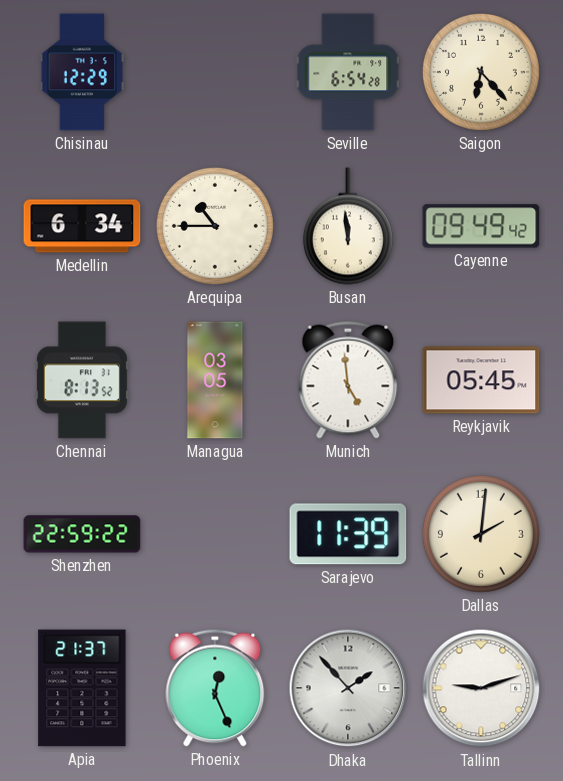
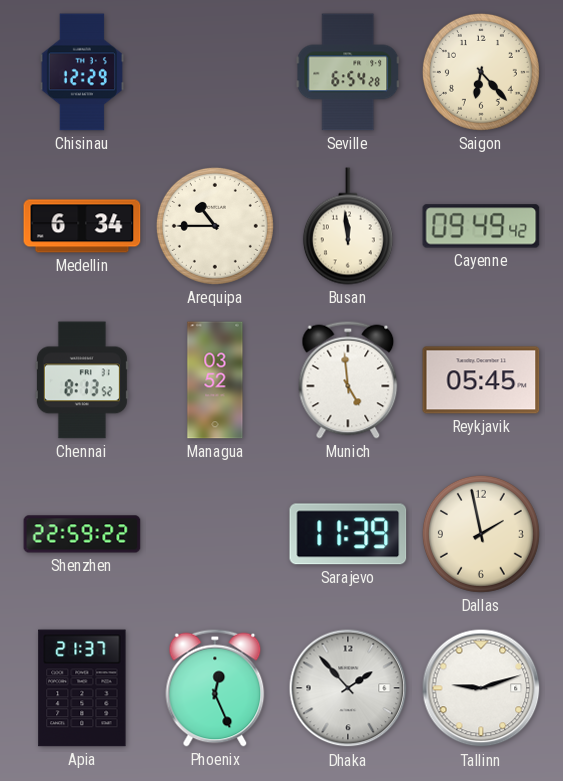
Managua: 03:05 -> 03:52
Dallas: 2:01 -> 1:58
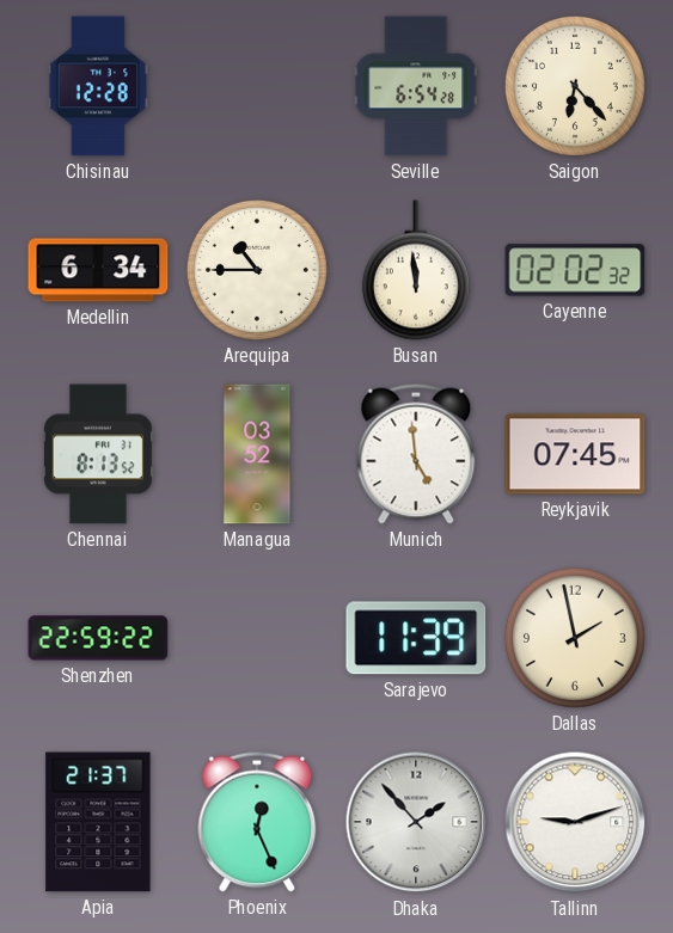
Chisinau: 12:29 -> 12:28
Cayenne: 09:49 -> 02:02
Reykjavik: 05:45 -> 07:45
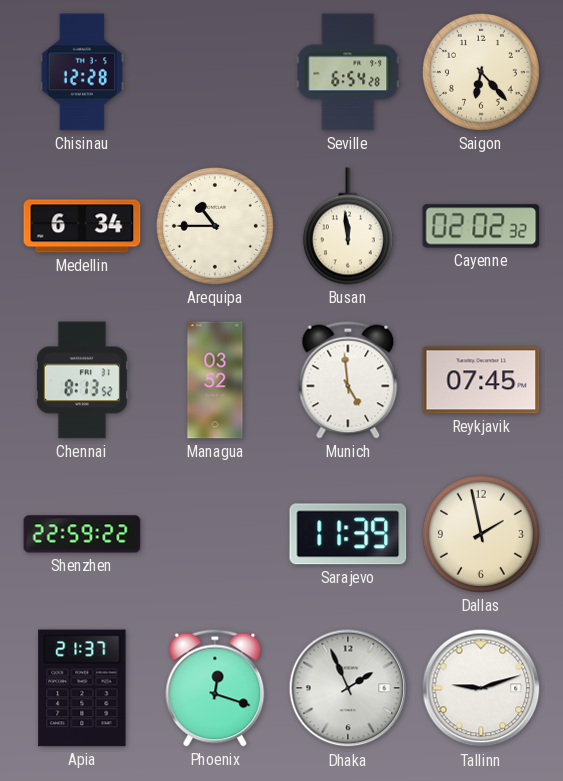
Phoenix: 12:26 -> 12:18
Dhaka: 1:53 -> 1:56
